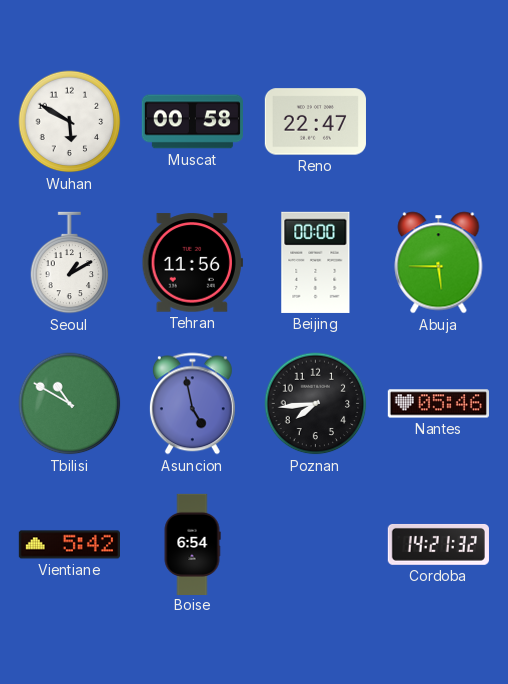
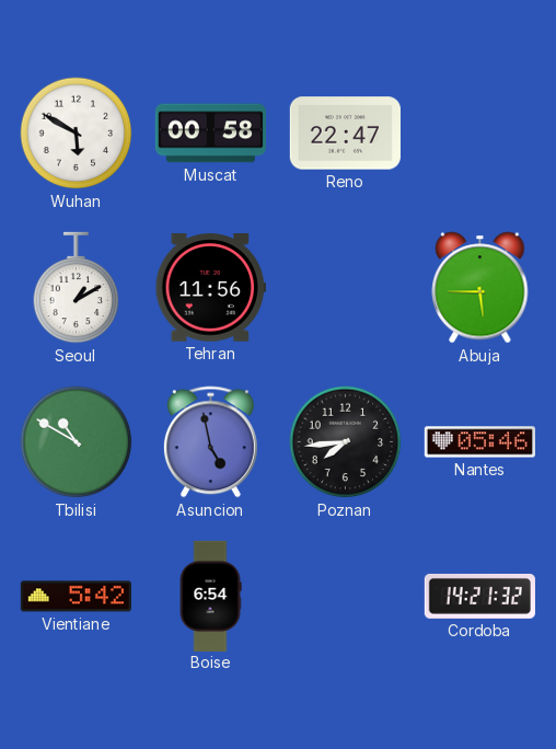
Beijing: 00:00 -> none
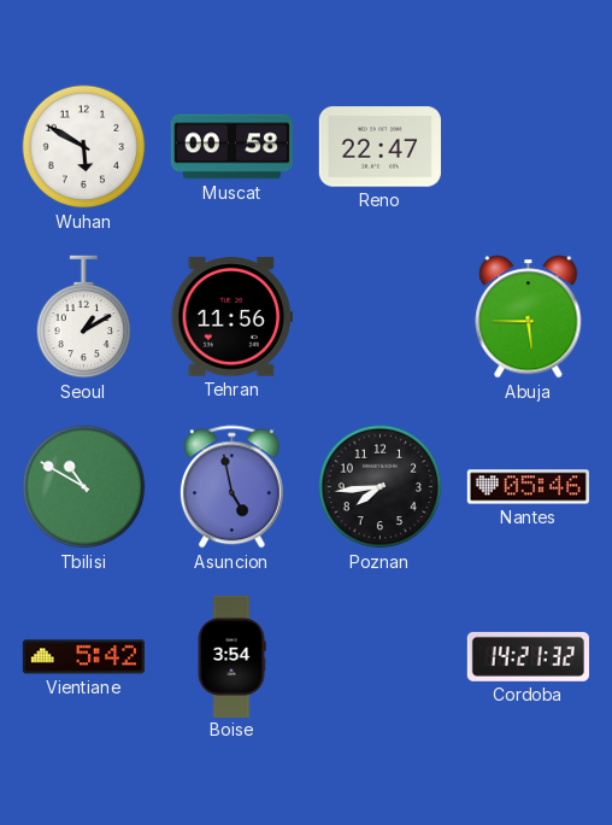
Boise: 6:54 -> 3:54
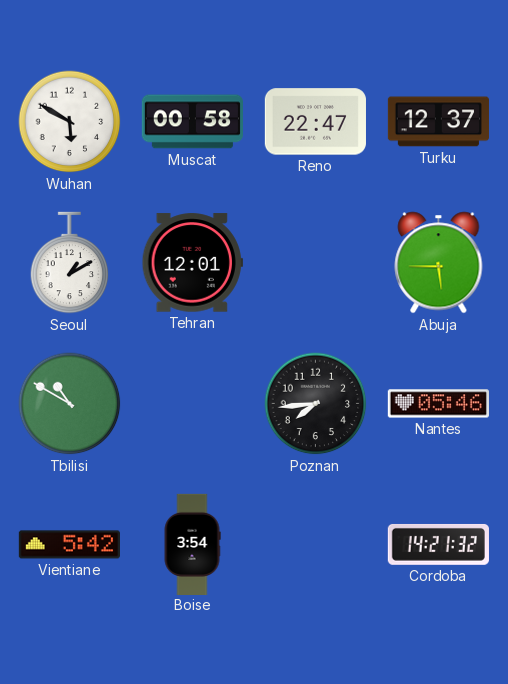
Turku: none -> 12:37
Tehran: 11:56 -> 12:01
Asuncion: 4:58 -> none
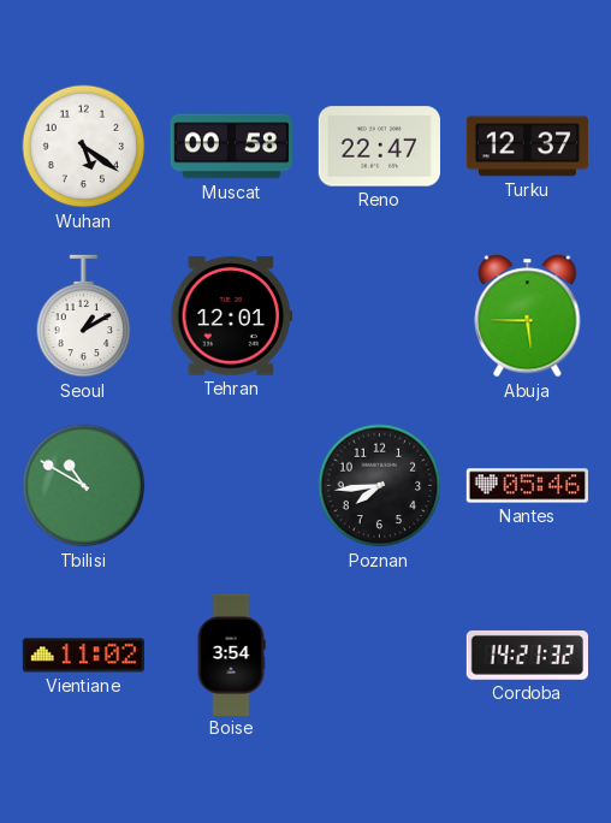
Wuhan: 5:50 -> 5:21
Vientiane: 5:42 -> 11:02
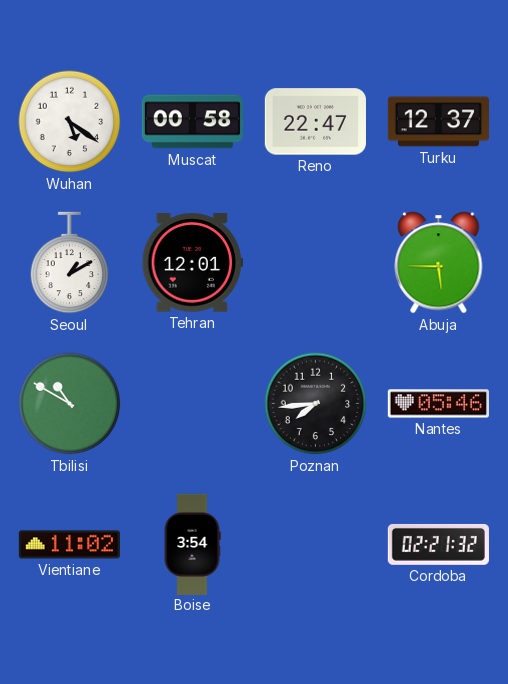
Cordoba: 14:21 -> 02:21
